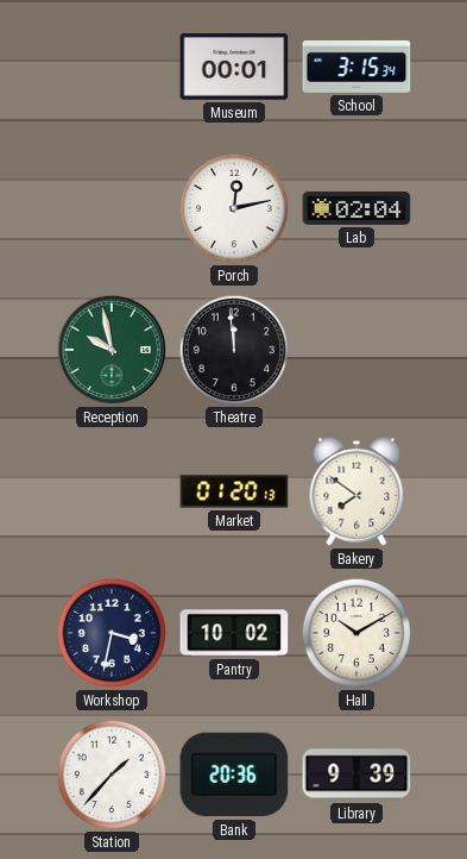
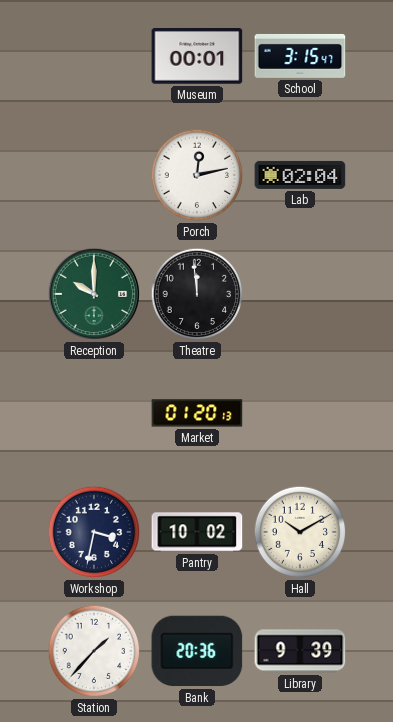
School: 3:15:34 -> 3:15:47
Reception: 9:58 -> 10:00
Bakery: 7:51 -> none
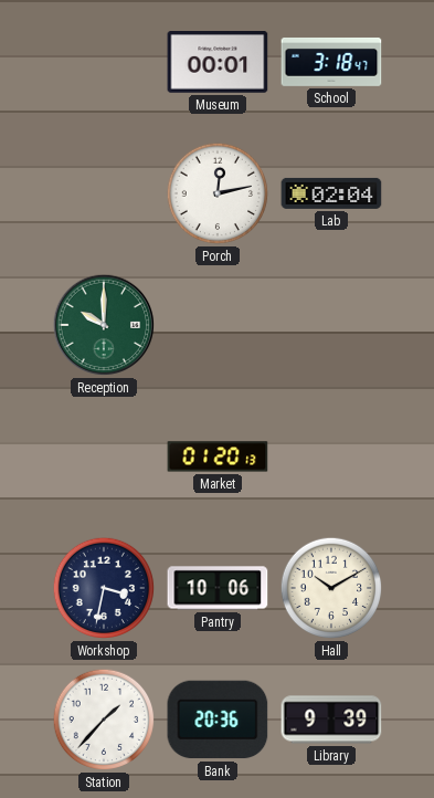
School: 3:15 -> 3:18
Theatre: 11:59 -> none
Pantry: 10:02 -> 10:06
